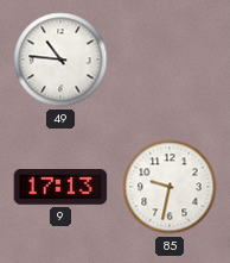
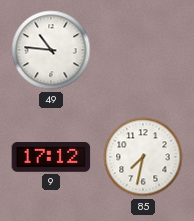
9: 17:13 -> 17:12
85: 9:32 -> 7:32
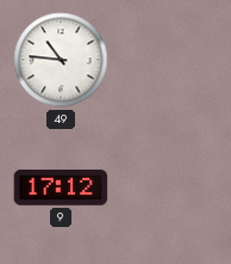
85: 7:32 -> none
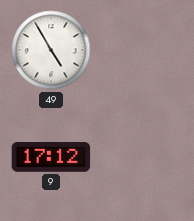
49: 10:46 -> 4:55
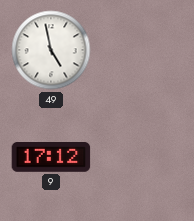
49: 4:55 -> 4:58
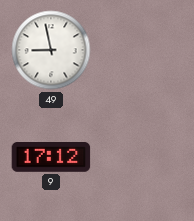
49: 4:58 -> 8:58
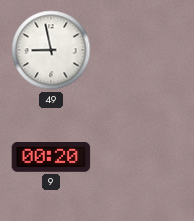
9: 17:12 -> 00:20
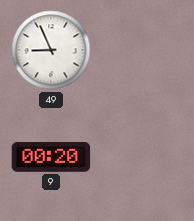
49: 8:58 -> 8:56
